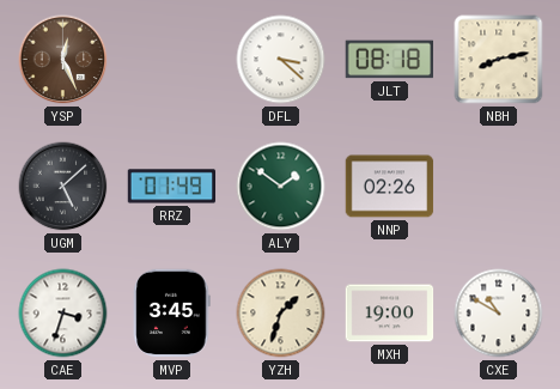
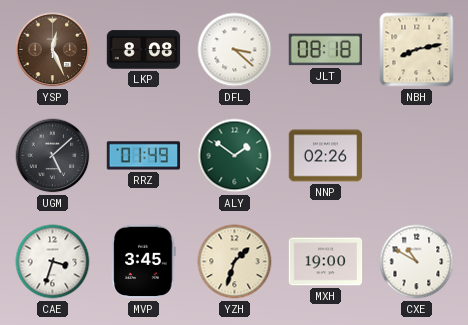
LKP: none -> 8:08
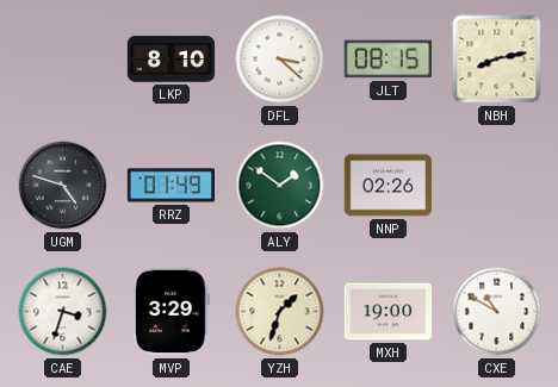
YSP: 12:26 -> none
LKP: 8:08 -> 8:10
JLT: 08:18 -> 08:15
UGM: 5:08 -> 4:48
MVP: 3:45 -> 3:29
